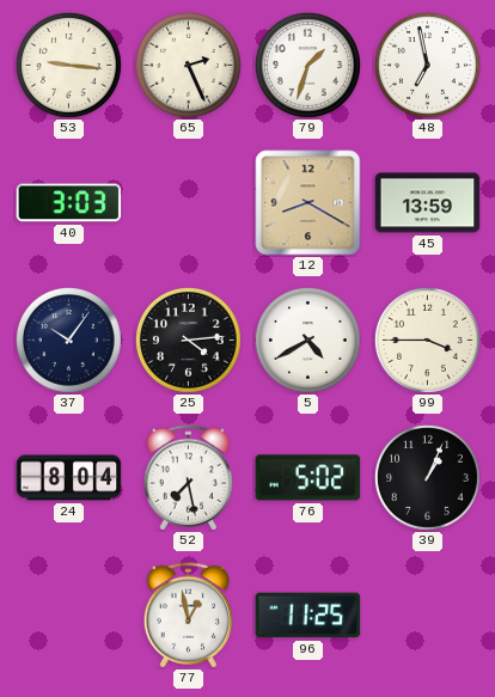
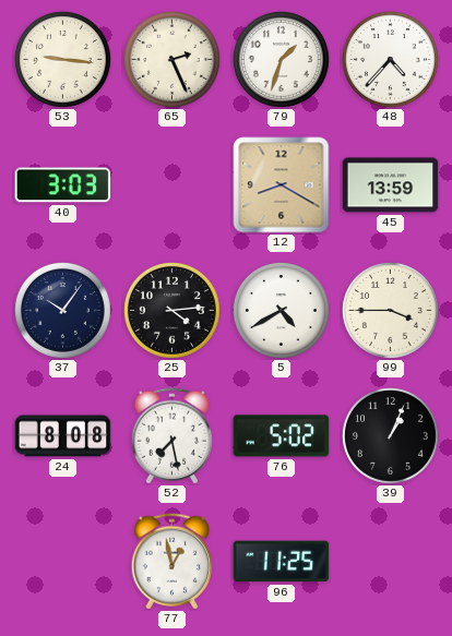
48: 6:58 -> 4:37
24: 8:04 -> 8:08
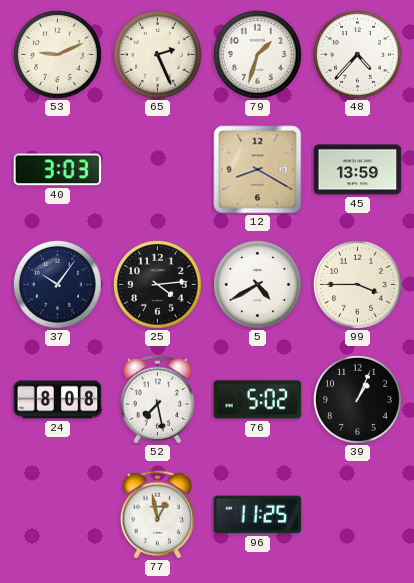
53: 9:16 -> 9:11
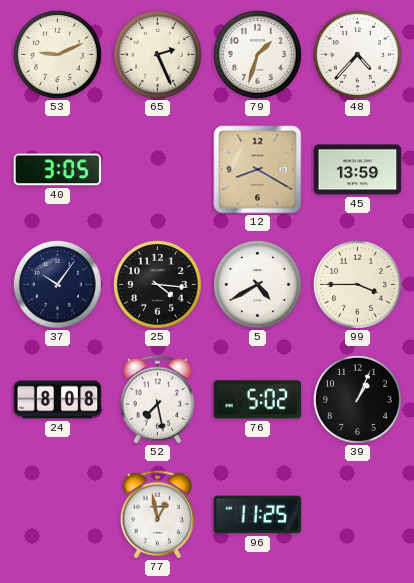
40: 3:03 -> 3:05
25: 4:14 -> 4:16
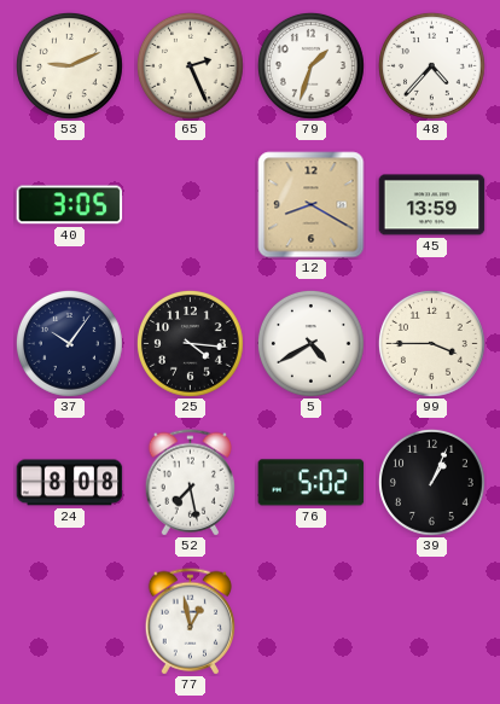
96: 11:25 -> none
